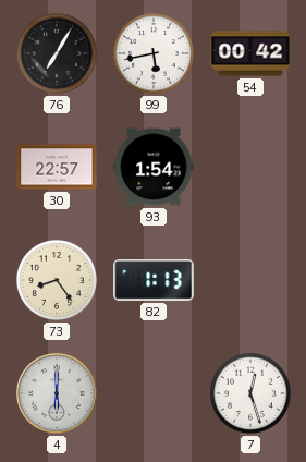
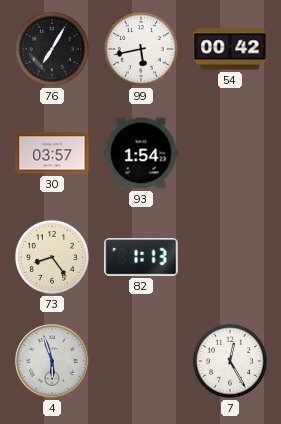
30: 22:57 -> 03:57
4: 6:00 -> 5:57
7: 12:27 -> 12:25
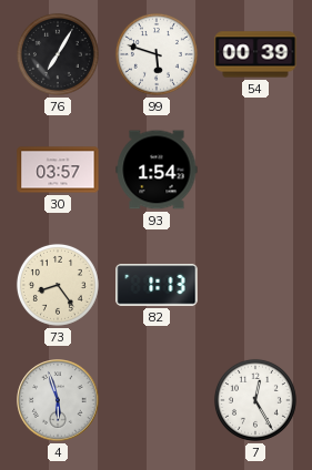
99: 5:43 -> 5:48
54: 00:42 -> 00:39
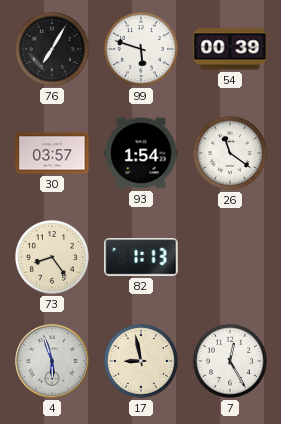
26: none -> 11:21
17: none -> 8:58
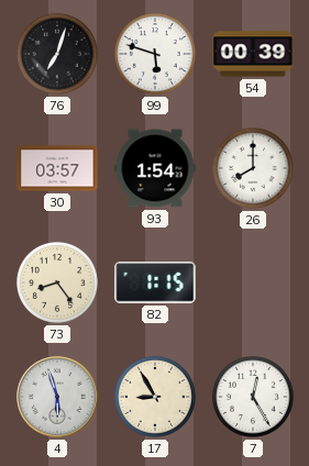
76: 7:05 -> 7:03
26: 11:21 -> 8:00
82: 1:13 -> 1:15
17: 8:58 -> 8:55
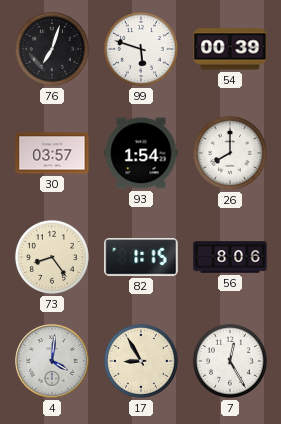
56: none -> 8:06
4: 5:57 -> 4:01
